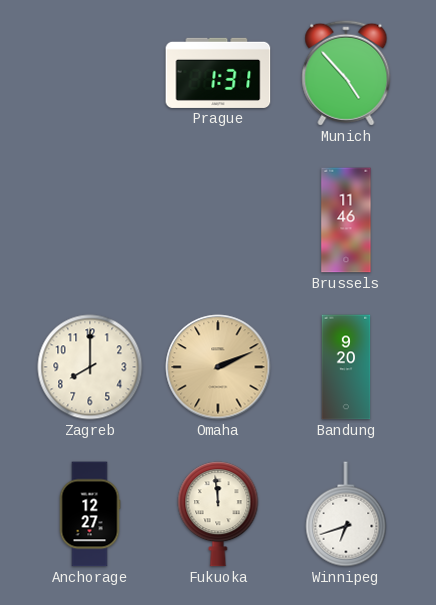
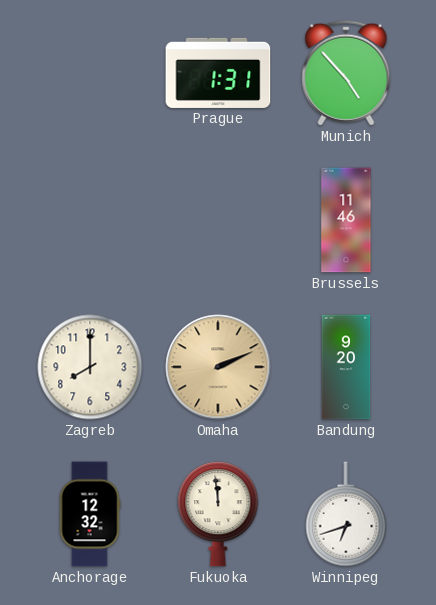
Anchorage: 12:27 -> 12:32
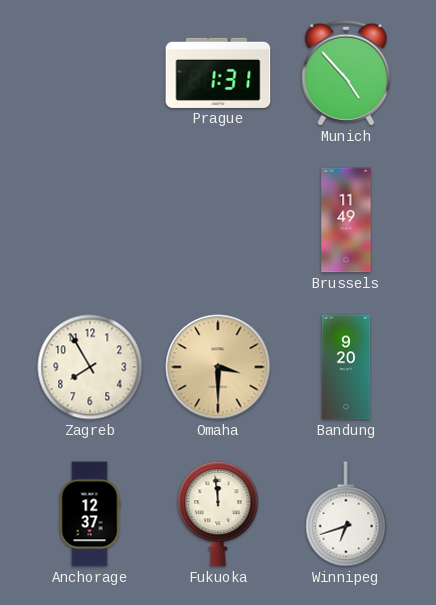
Brussels: 11:46 -> 11:49
Zagreb: 8:00 -> 7:55
Omaha: 2:11 -> 3:30
Anchorage: 12:32 -> 12:37
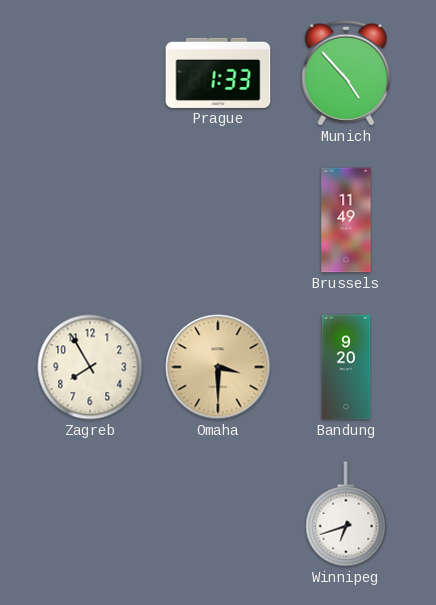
Prague: 1:31 -> 1:33
Anchorage: 12:37 -> none
Fukuoka: 11:59 -> none
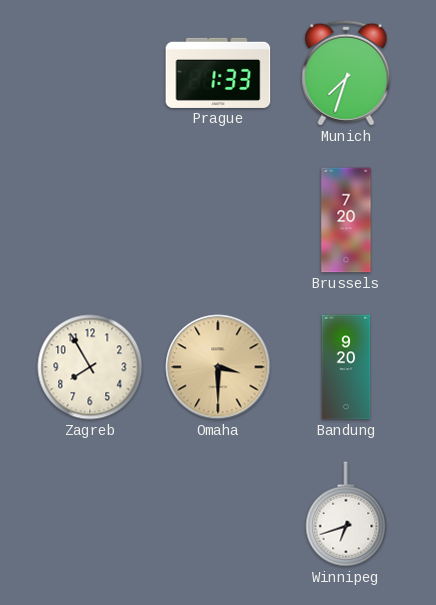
Munich: 4:53 -> 7:33
Brussels: 11:49 -> 7:20
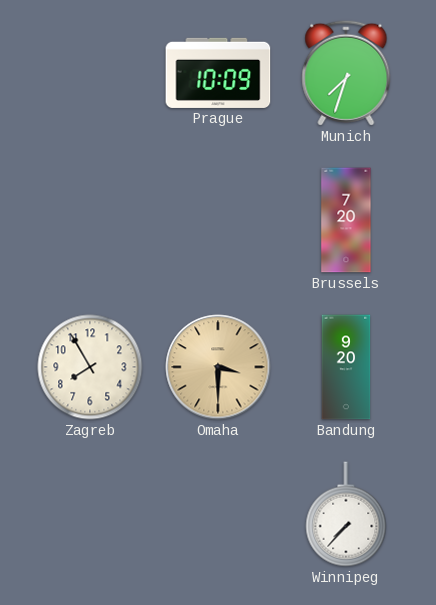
Prague: 1:33 -> 10:09
Winnipeg: 6:42 -> 7:37
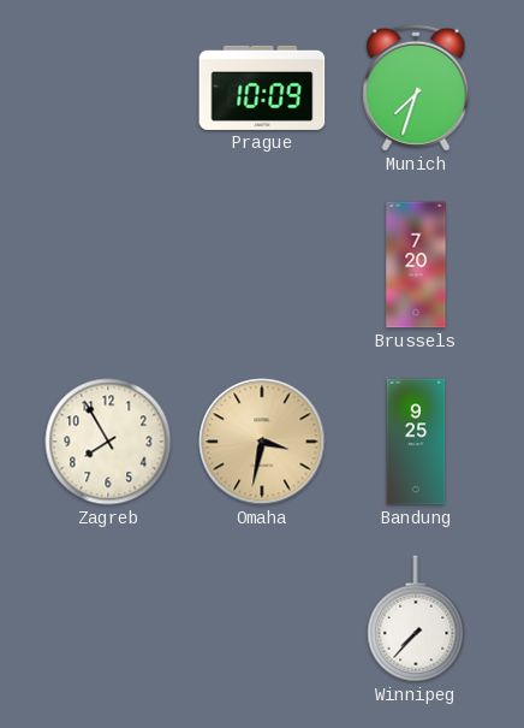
Omaha: 3:30 -> 3:32
Bandung: 9:20 -> 9:25
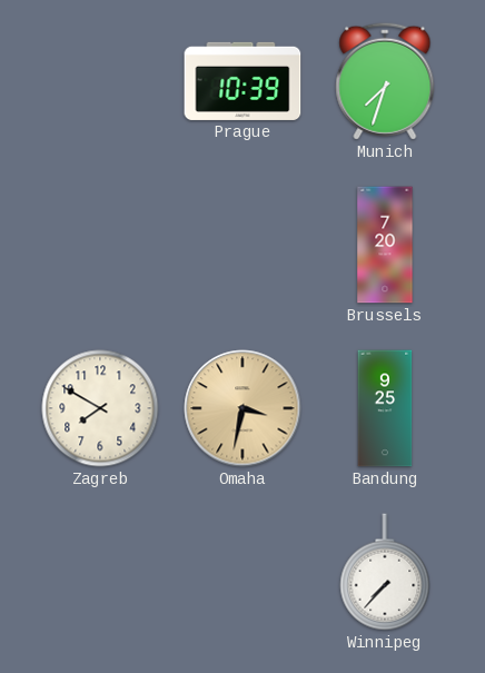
Prague: 10:09 -> 10:39
Zagreb: 7:55 -> 7:50
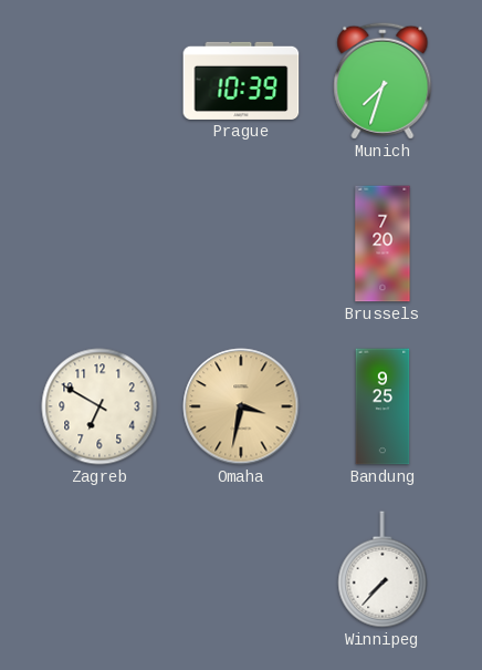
Zagreb: 7:50 -> 6:50
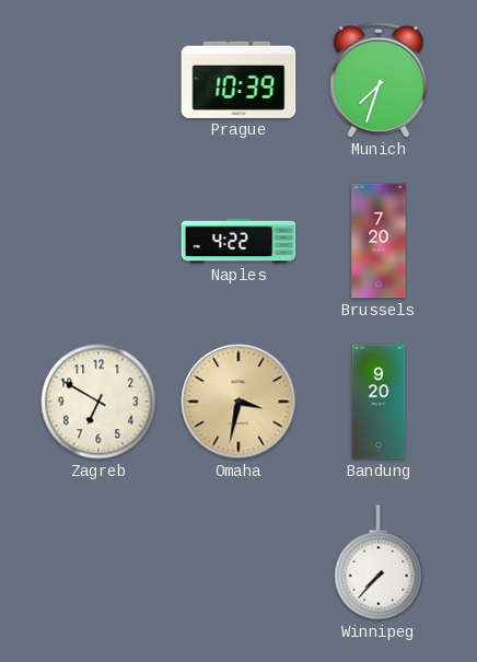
Naples: none -> 4:22
Bandung: 9:25 -> 9:20
